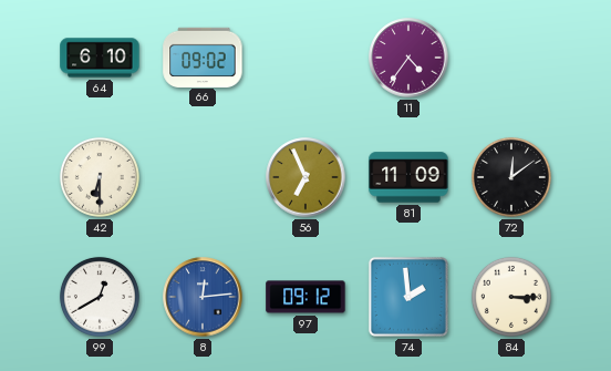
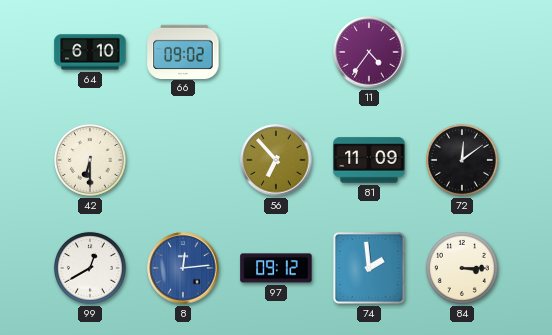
56: 6:56 -> 6:53
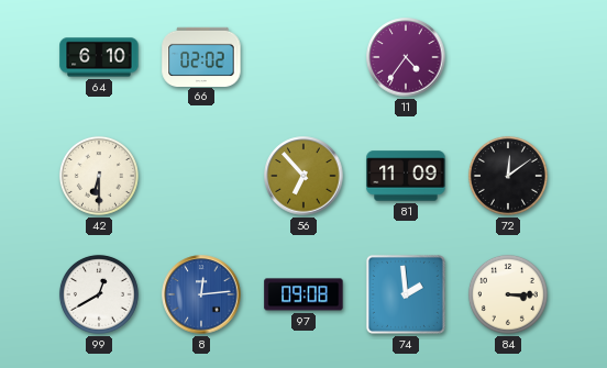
66: 09:02 -> 02:02
97: 09:12 -> 09:08
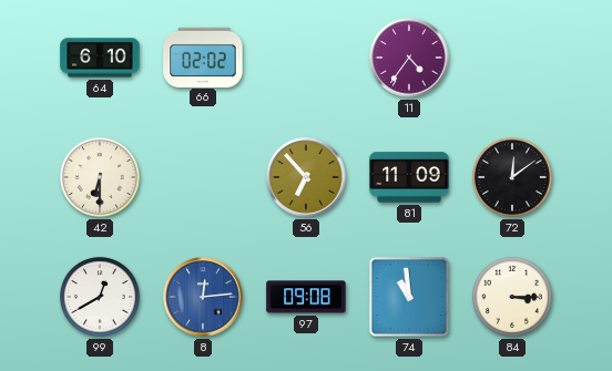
74: 1:59 -> 10:59
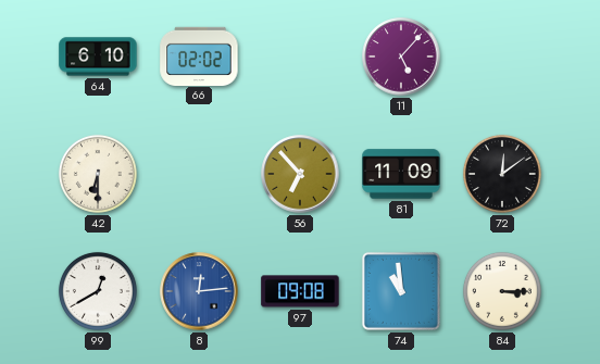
11: 4:36 -> 5:07
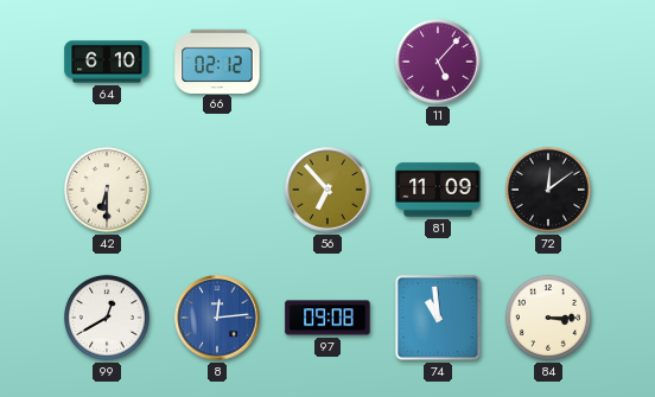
66: 02:02 -> 02:12
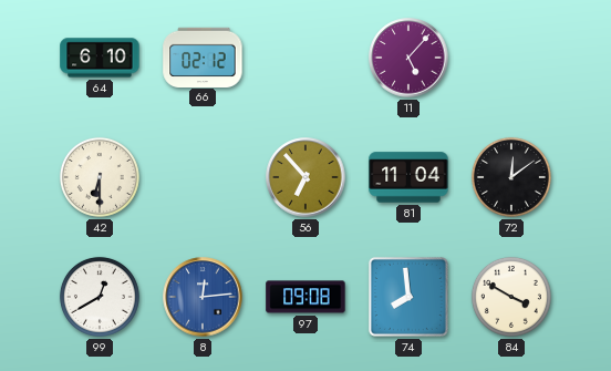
81: 11:09 -> 11:04
74: 10:59 -> 7:59
84: 3:15 -> 3:50
